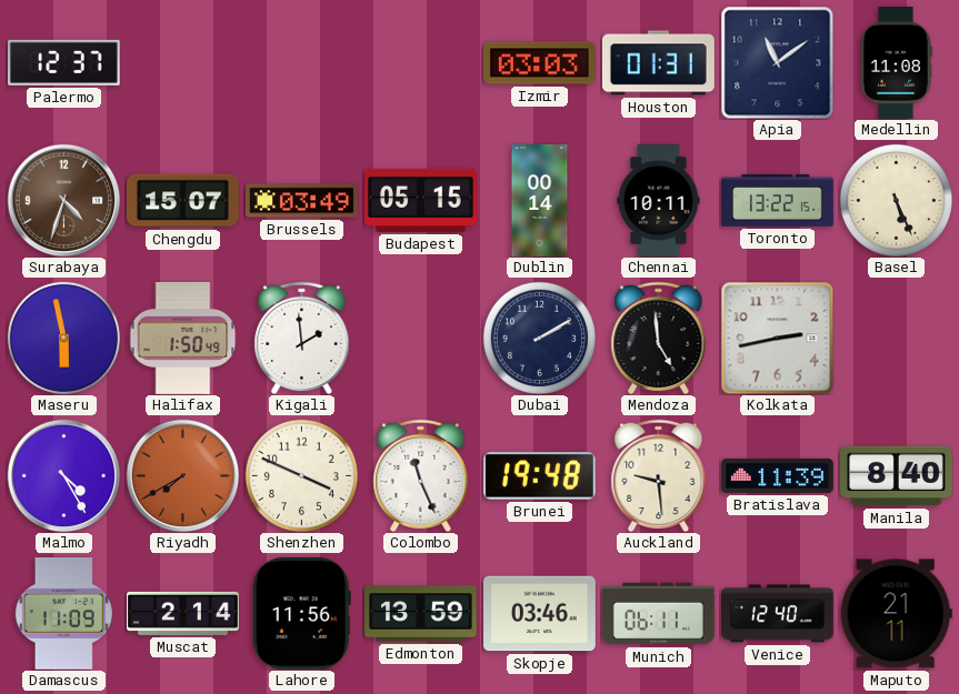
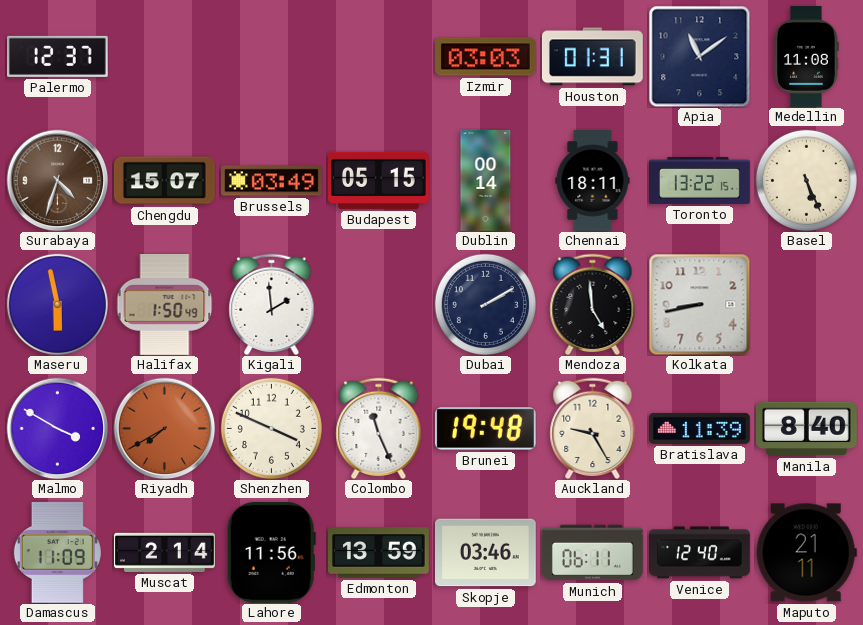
Chennai: 10:11 -> 18:11
Kolkata: 2:43 -> 8:43
Malmo: 4:25 -> 3:50
Auckland: 9:29 -> 9:25
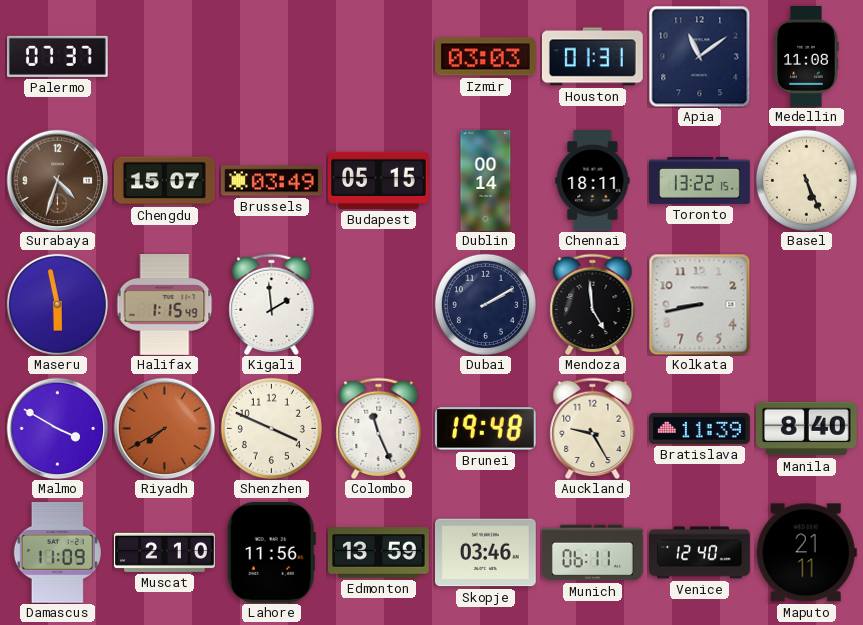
Palermo: 12:37 -> 07:37
Halifax: 1:50 -> 1:15
Muscat: 2:14 -> 2:10
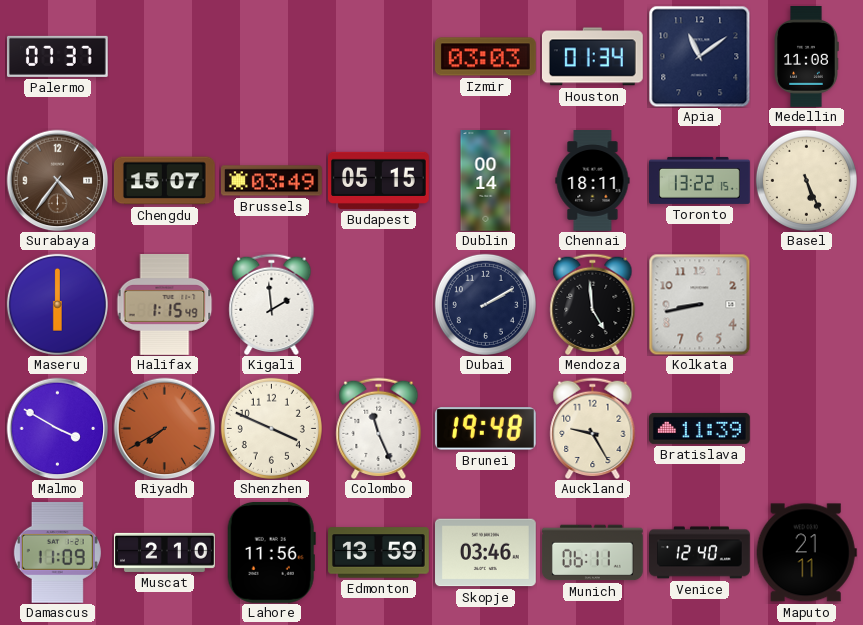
Houston: 01:31 -> 01:34
Surabaya: 4:33 -> 4:36
Maseru: 5:58 -> 6:00
Manila: 8:40 -> none
